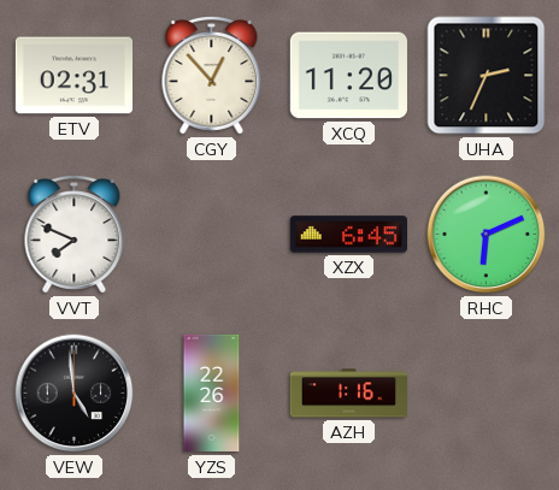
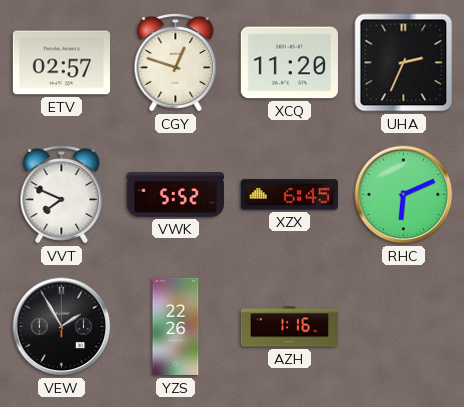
ETV: 02:31 -> 02:57
CGY: 12:53 -> 12:48
VWK: none -> 5:52
VEW: 4:59 -> 1:55
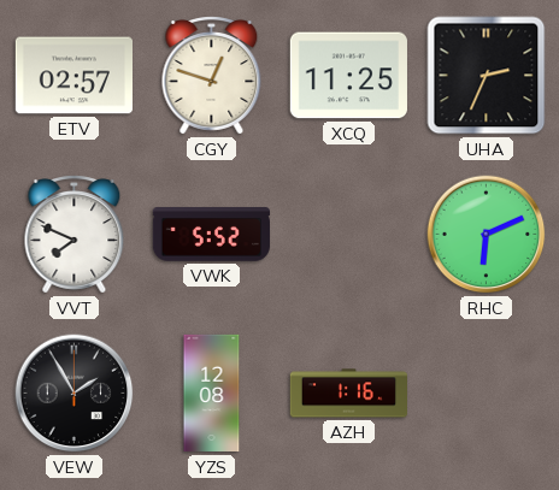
XCQ: 11:20 -> 11:25
XZX: 6:45 -> none
YZS: 22:26 -> 12:08
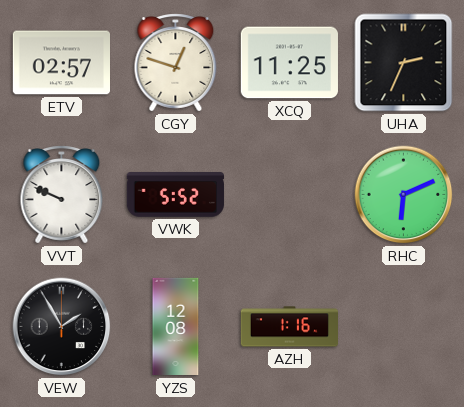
VVT: 7:49 -> 9:49
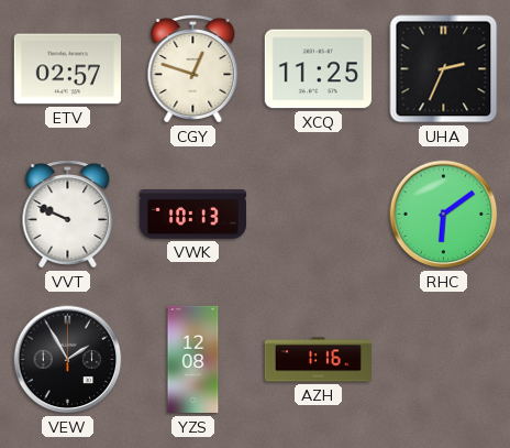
VWK: 5:52 -> 10:13
RHC: 6:11 -> 6:09
